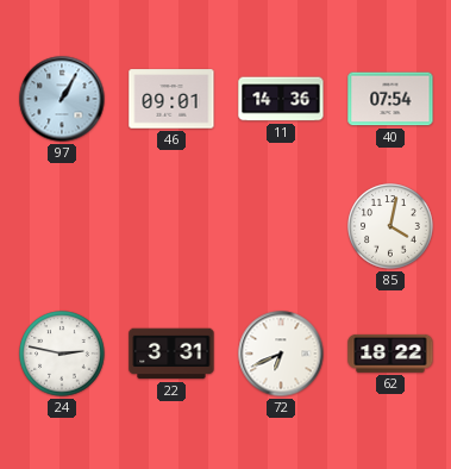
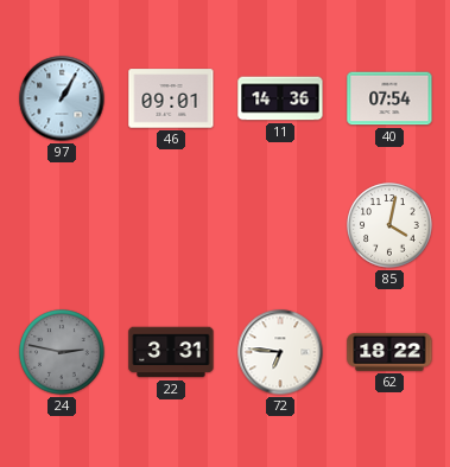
24 dial: white -> grey
72: 6:41 -> 6:46
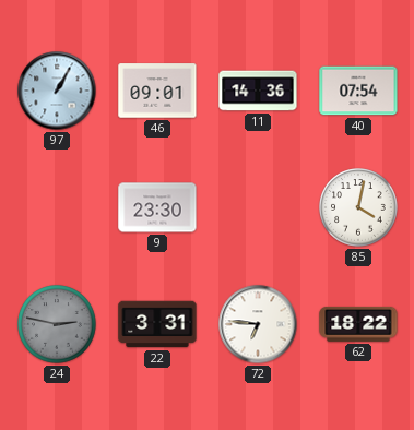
9: none -> 23:30
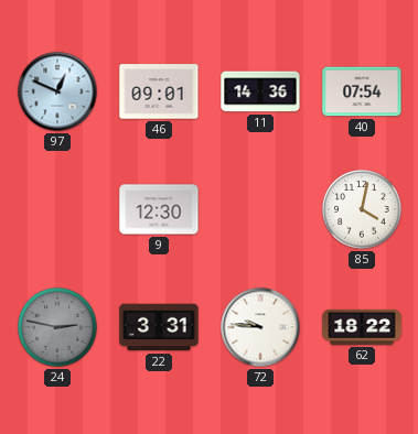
97: 1:05 -> 12:49
9: 23:30 -> 12:30
72: 6:46 -> 9:46
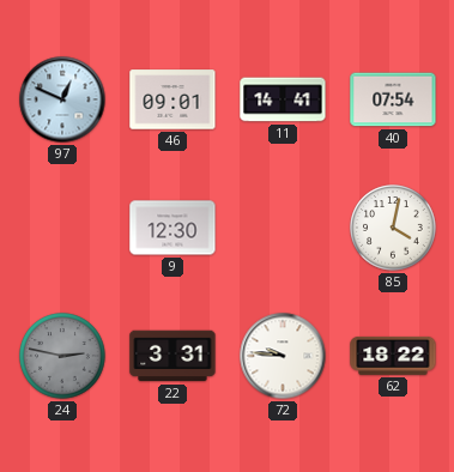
11: 14:36 -> 14:41
